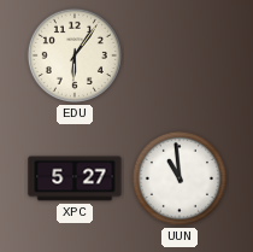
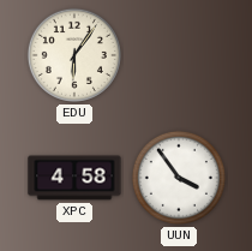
XPC: 5:27 -> 4:58
UUN: 10:59 -> 3:54
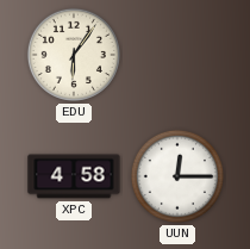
UUN: 3:54 -> 12:15
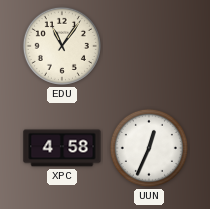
EDU: 6:06 -> 11:06
UUN: 12:15 -> 12:34
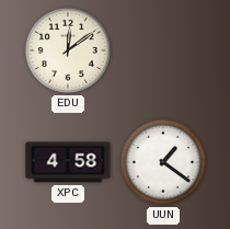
EDU: 11:06 -> 12:09
UUN: 12:34 -> 1:21
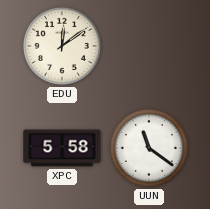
XPC: 4:58 -> 5:58
UUN: 1:21 -> 11:21
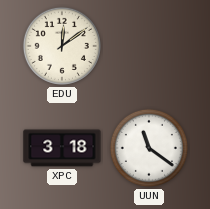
XPC: 5:58 -> 3:18
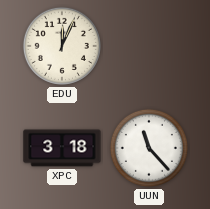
EDU: 12:09 -> 12:04
UUN: 11:21 -> 11:23
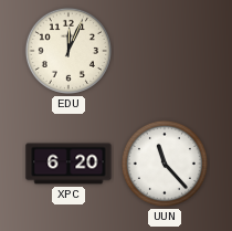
XPC: 3:18 -> 6:20
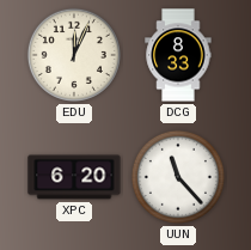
DCG: none -> 8:33
